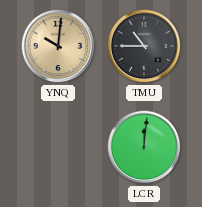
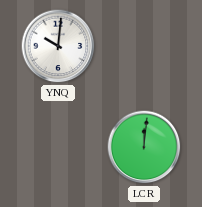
YNQ dial: champagne -> white
TMU: 10:45 -> none
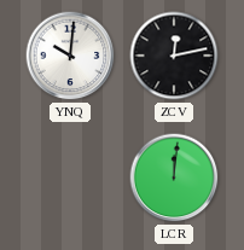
ZCV: none -> 12:13
